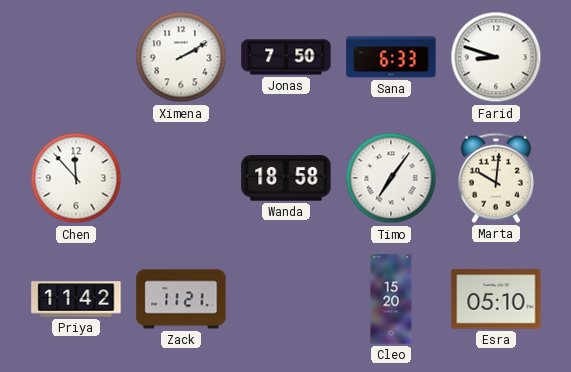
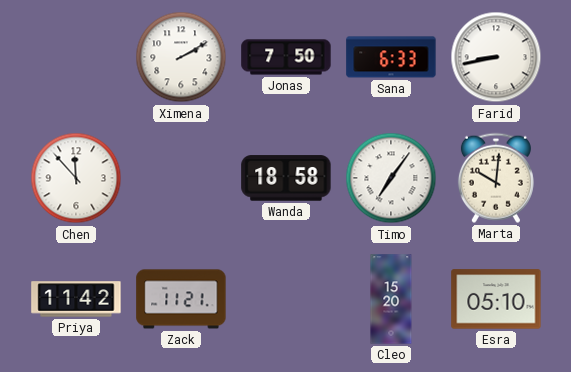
Farid: 8:48 -> 8:43
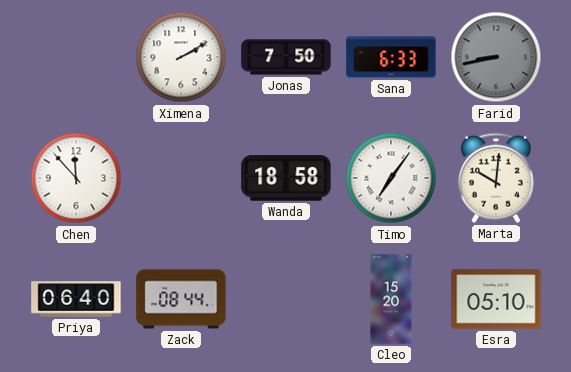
Farid dial: white -> grey
Priya: 11:42 -> 06:40
Zack: 11:21 -> 08:44
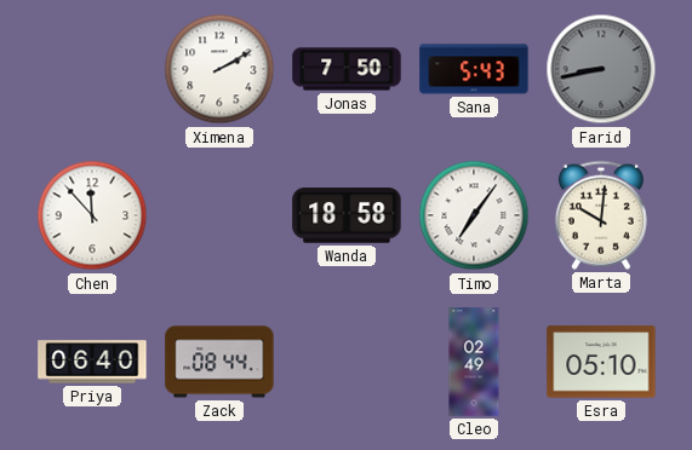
Sana: 6:33 -> 5:43
Cleo: 15:20 -> 02:49
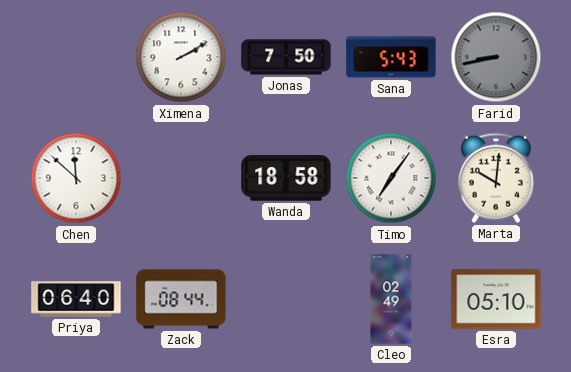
Chen: 11:53 -> 11:52
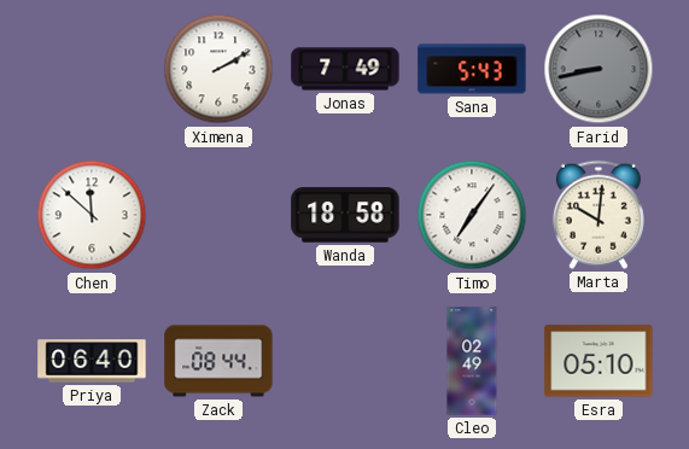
Jonas: 7:50 -> 7:49
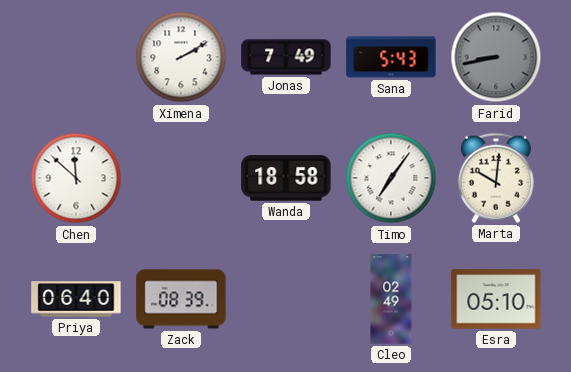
Zack: 08:44 -> 08:39
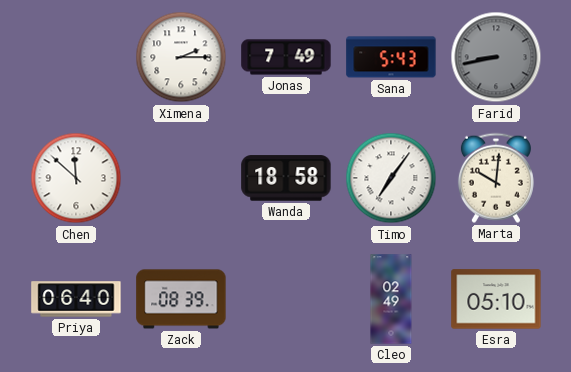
Ximena: 2:10 -> 2:15
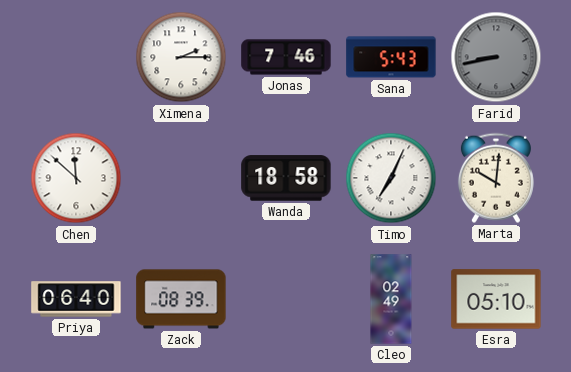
Jonas: 7:49 -> 7:46
Timo: 7:06 -> 7:04
